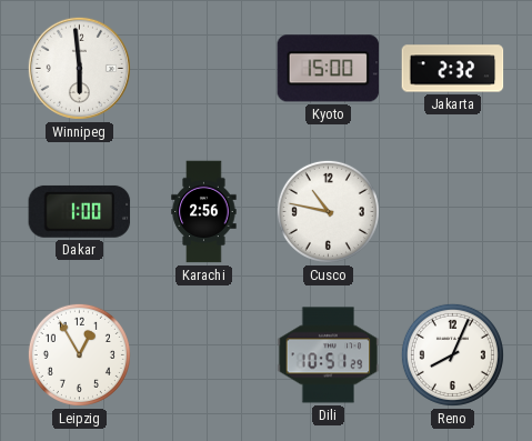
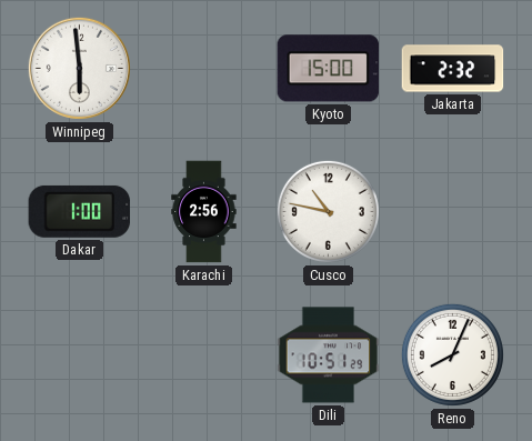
Leipzig: 12:55 -> none
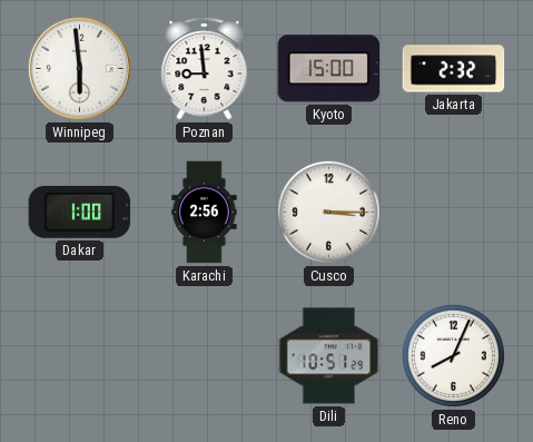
Poznan: none -> 8:59
Cusco: 10:47 -> 3:15
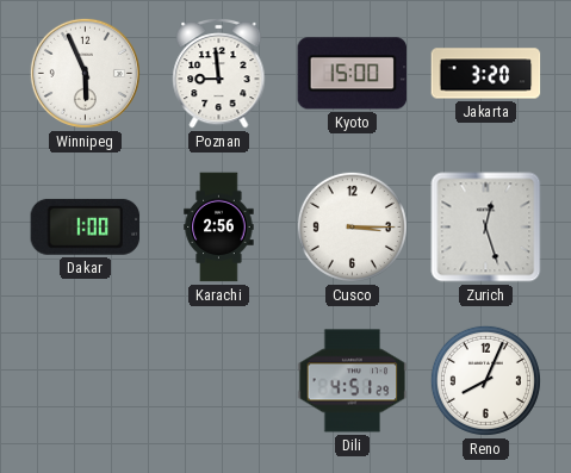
Winnipeg: 5:59 -> 5:56
Jakarta: 2:32 -> 3:20
Zurich: none -> 12:27
Dili: 10:51 -> 4:51
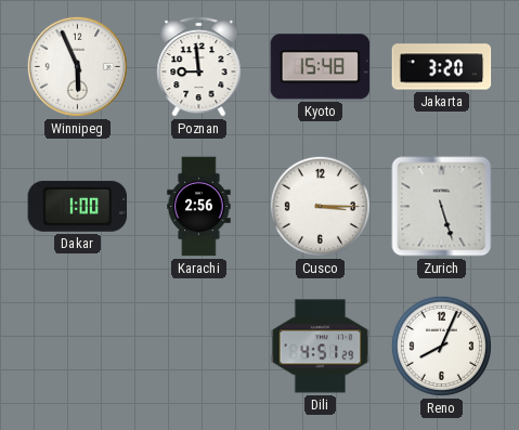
Kyoto: 15:00 -> 15:48
Zurich: 12:27 -> 5:27
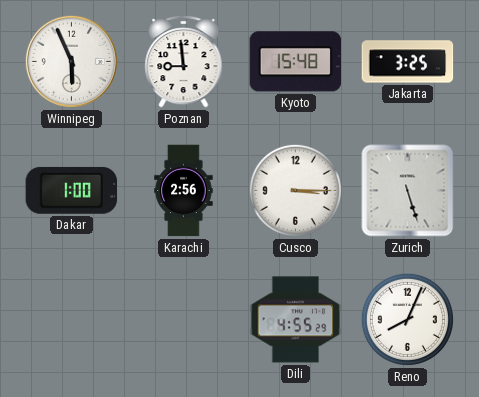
Jakarta: 3:20 -> 3:25
Dili: 4:51 -> 4:55
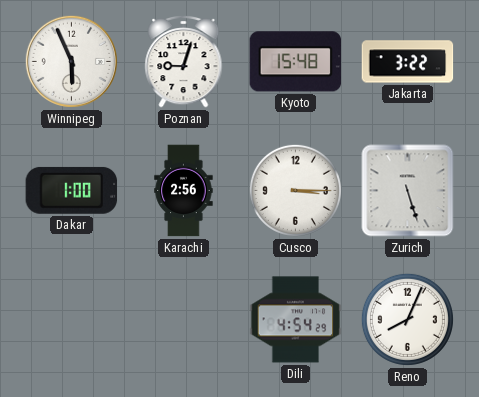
Poznan: 8:59 -> 9:03
Jakarta: 3:25 -> 3:22
Dili: 4:55 -> 4:54
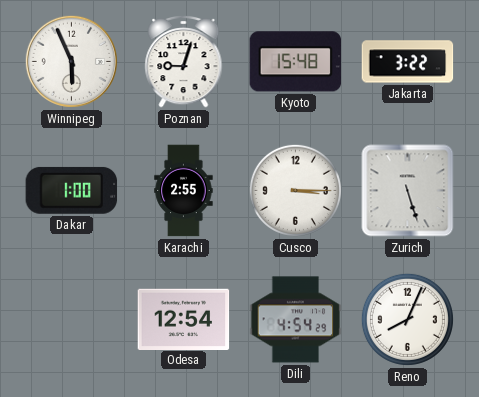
Karachi: 2:56 -> 2:55
Odesa: none -> 12:54
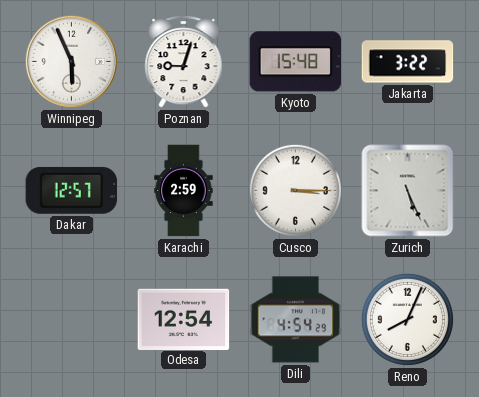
Dakar: 1:00 -> 12:57
Karachi: 2:55 -> 2:59
Zurich: 5:27 -> 5:26
